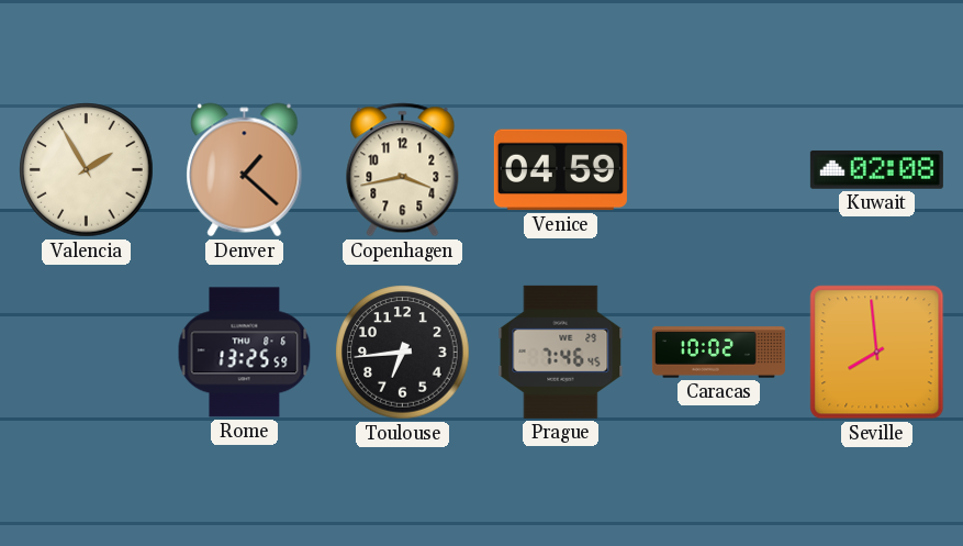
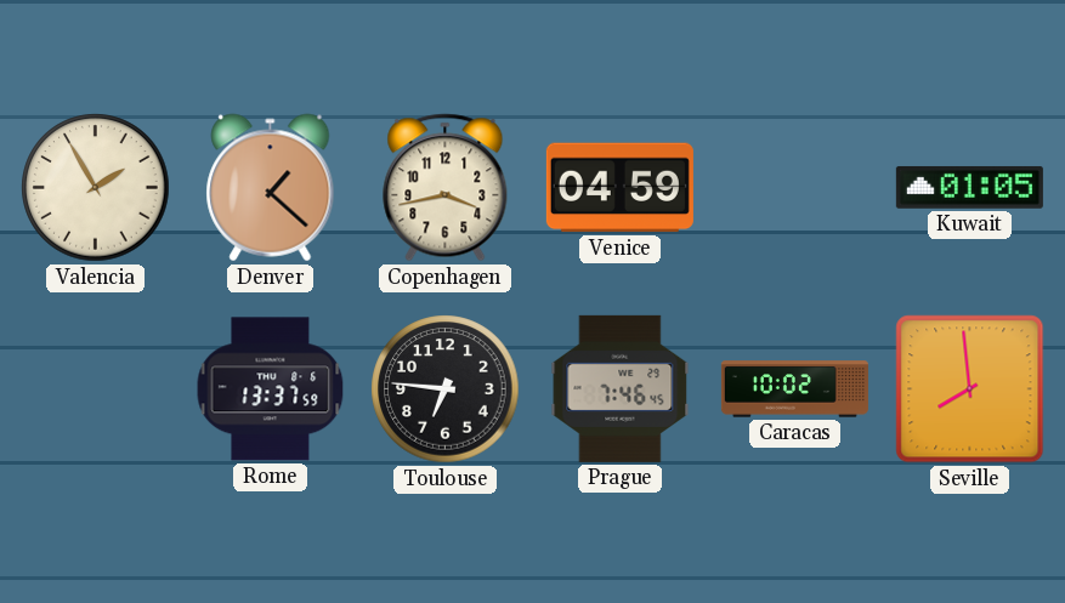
Kuwait: 02:08 -> 01:05
Rome: 13:25 -> 13:37
Toulouse: 6:44 -> 6:46
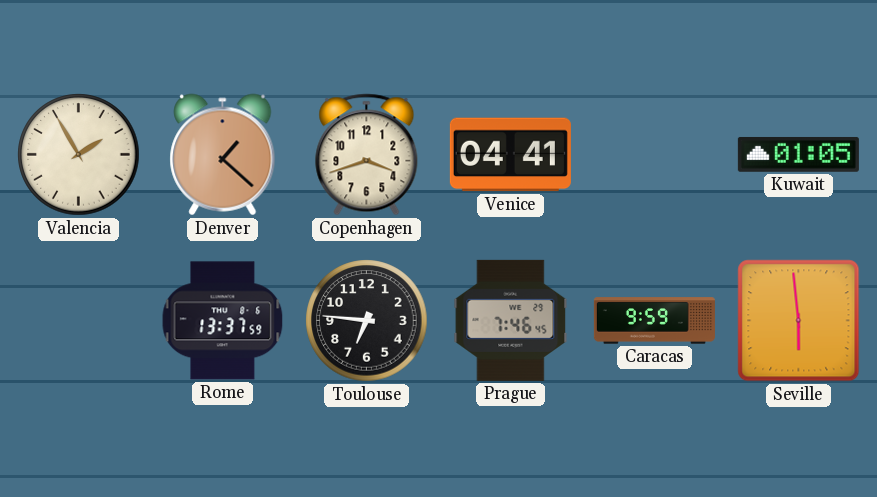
Copenhagen: 3:43 -> 3:42
Venice: 04:59 -> 04:41
Caracas: 10:02 -> 9:59
Seville: 7:59 -> 5:59
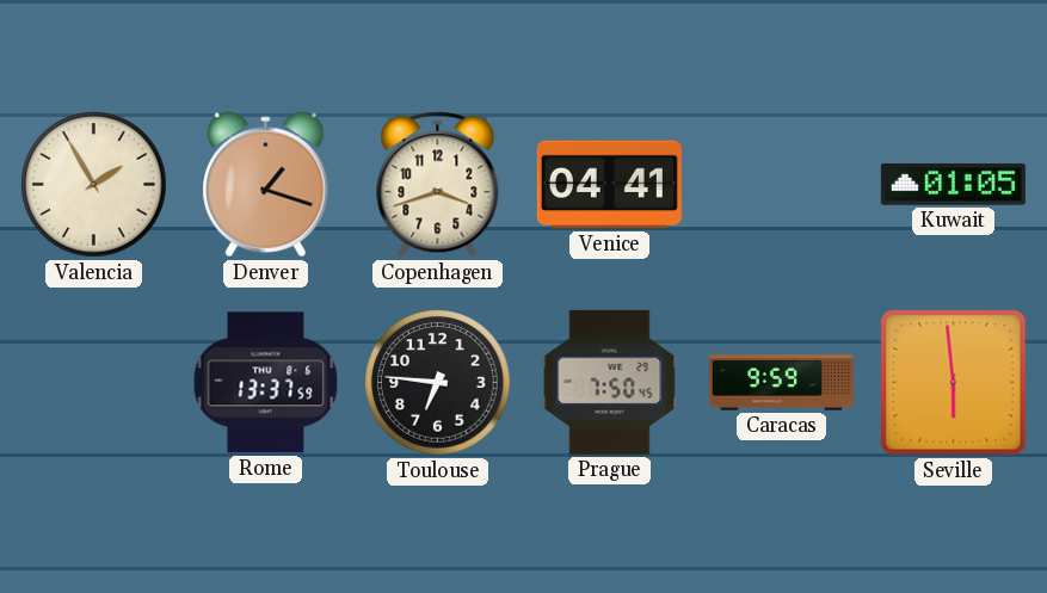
Denver: 1:22 -> 1:18
Prague: 7:46 -> 7:50
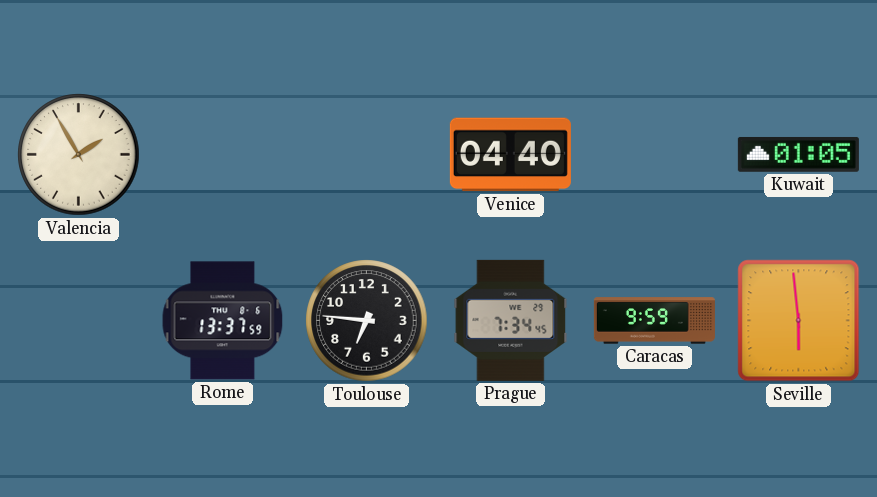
Denver: 1:18 -> none
Copenhagen: 3:42 -> none
Venice: 04:41 -> 04:40
Prague: 7:50 -> 7:34
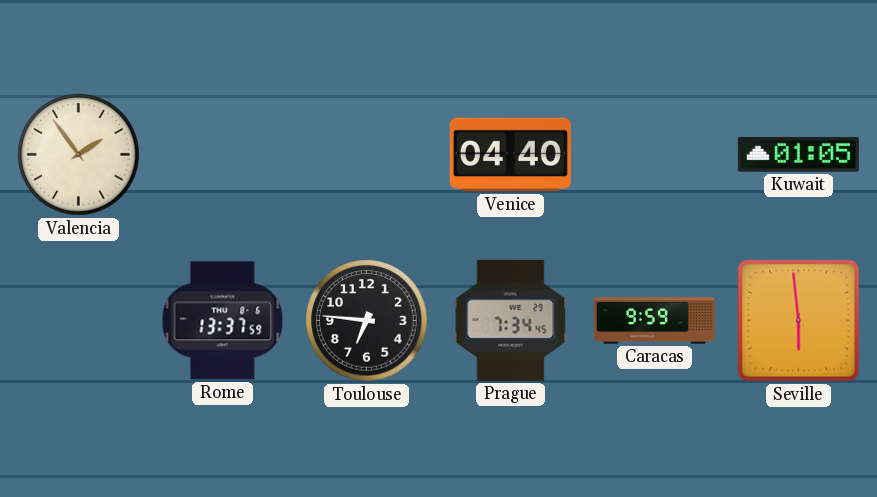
Valencia: 1:55 -> 1:54
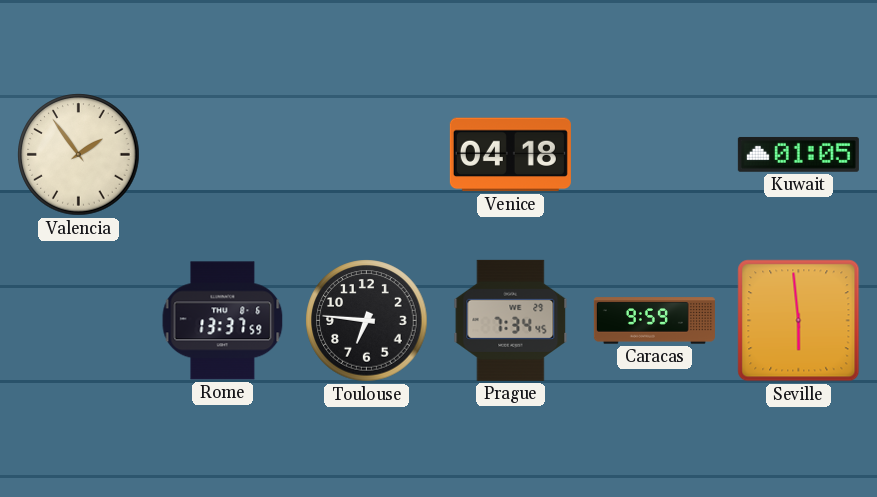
Venice: 04:40 -> 04:18
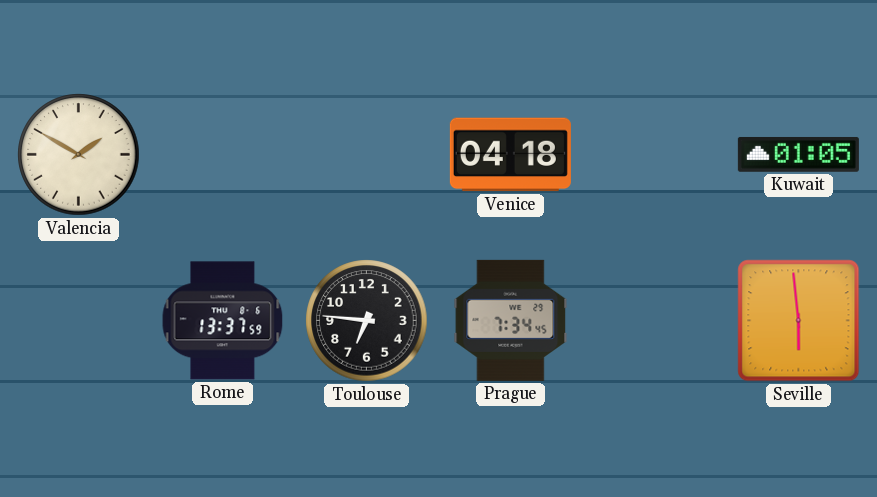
Valencia: 1:54 -> 1:50
Caracas: 9:59 -> none
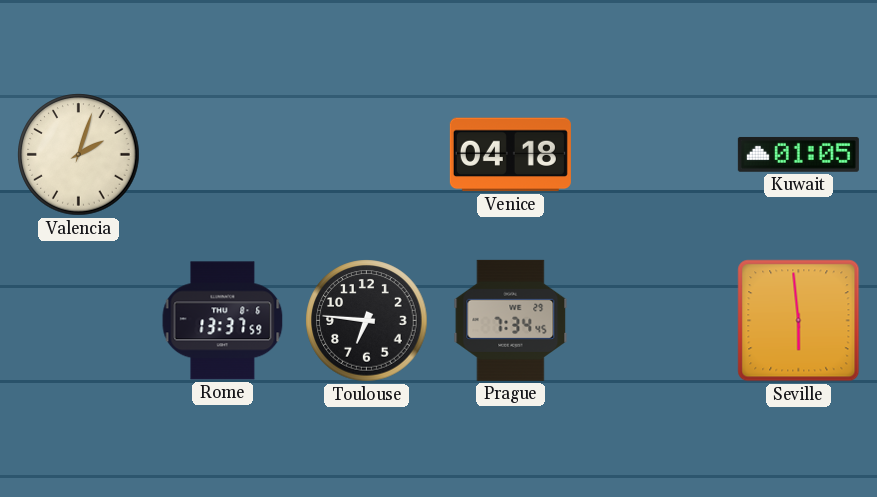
Valencia: 1:50 -> 2:03
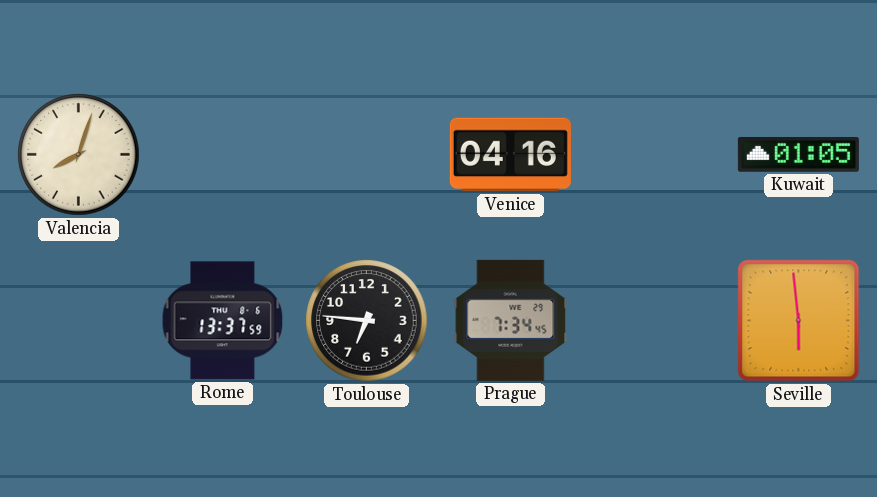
Valencia: 2:03 -> 8:03
Venice: 04:18 -> 04:16
